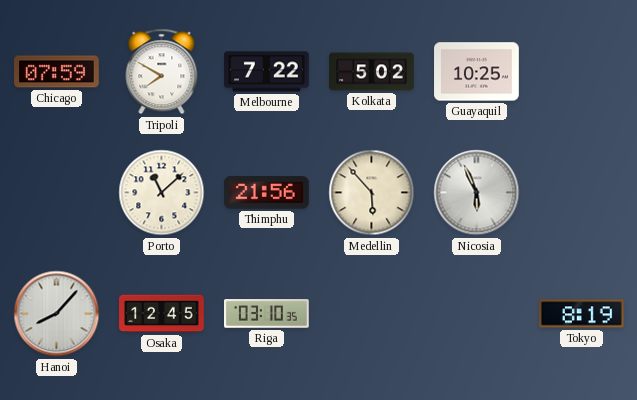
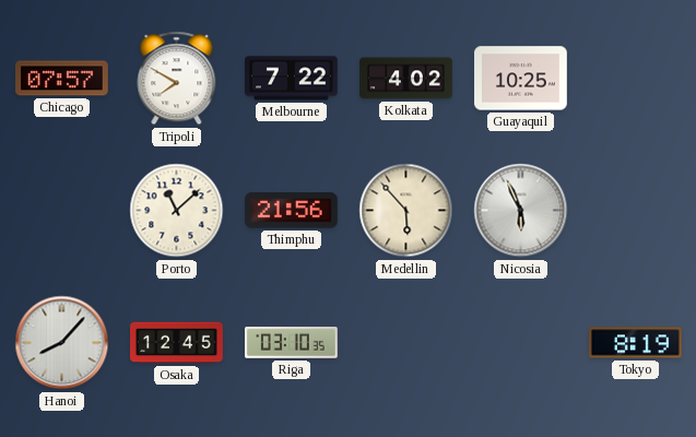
Chicago: 07:59 -> 07:57
Kolkata: 5:02 -> 4:02
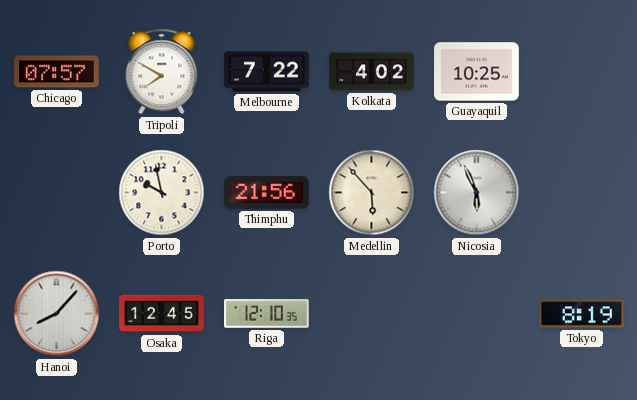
Porto: 11:08 -> 9:58
Riga: 03:10 -> 12:10
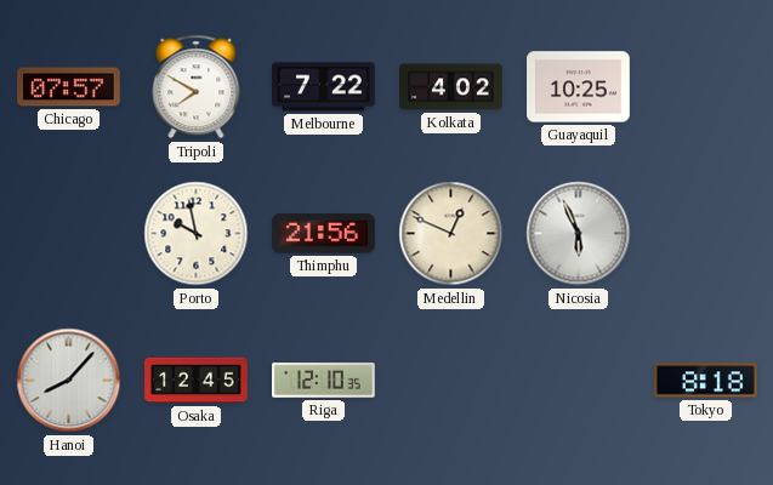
Medellin: 5:53 -> 12:49
Tokyo: 8:19 -> 8:18
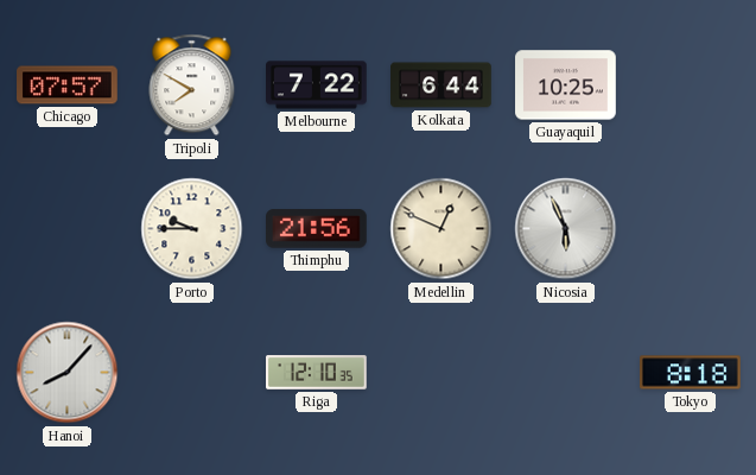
Kolkata: 4:02 -> 6:44
Porto: 9:58 -> 9:45
Osaka: 12:45 -> none
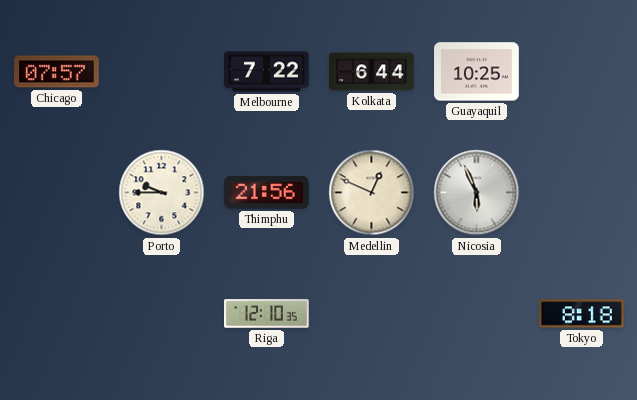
Tripoli: 7:50 -> none
Hanoi: 8:07 -> none
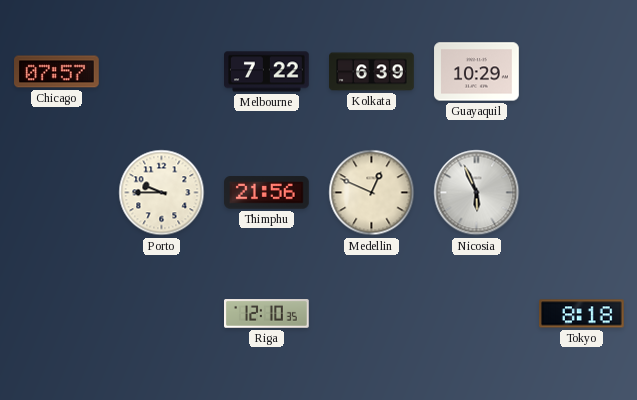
Kolkata: 6:44 -> 6:39
Guayaquil: 10:25 -> 10:29
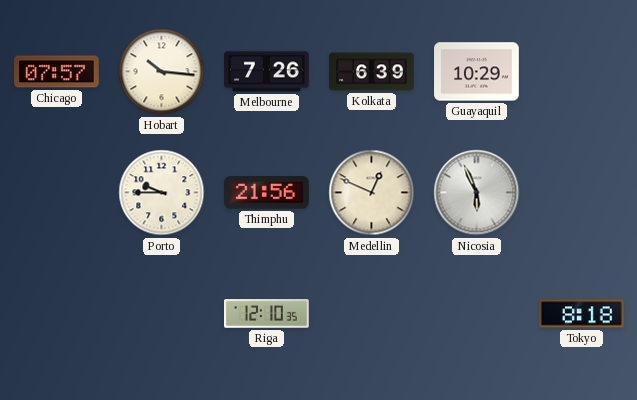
Hobart: none -> 10:16
Melbourne: 7:22 -> 7:26
